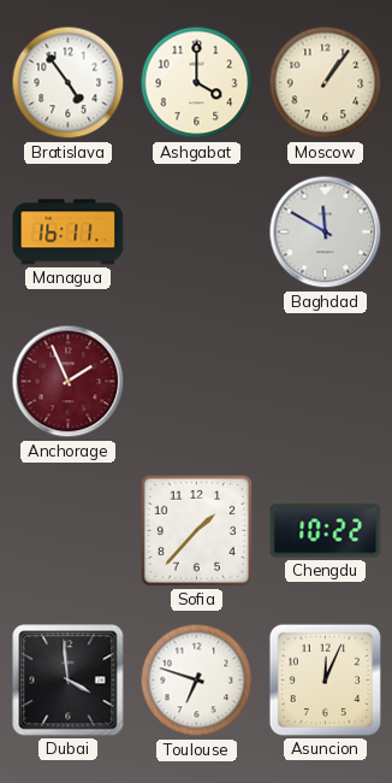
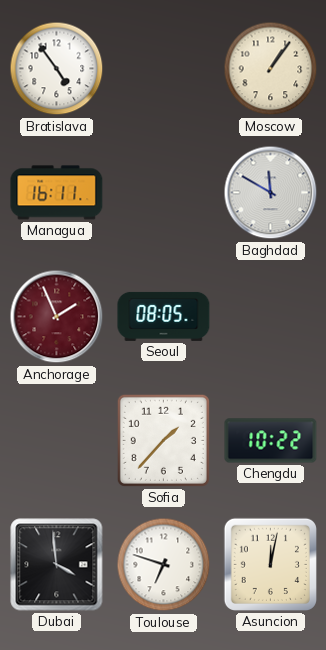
Ashgabat: 4:00 -> none
Seoul: none -> 08:05
Asuncion: 12:04 -> 12:02
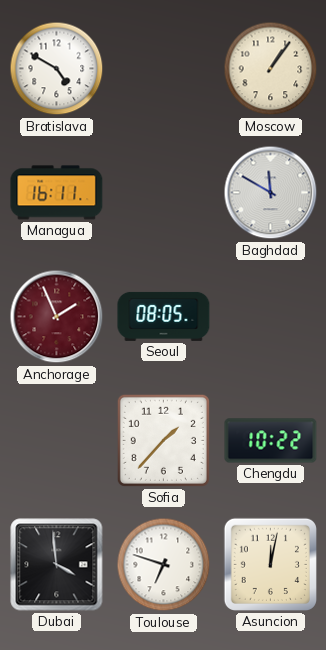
Bratislava: 4:54 -> 4:50
